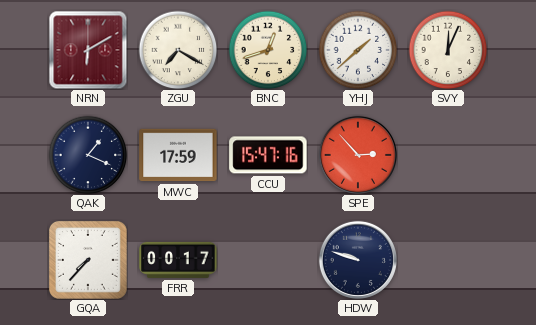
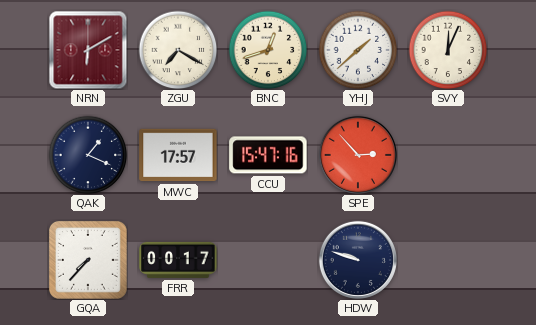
MWC: 17:59 -> 17:57
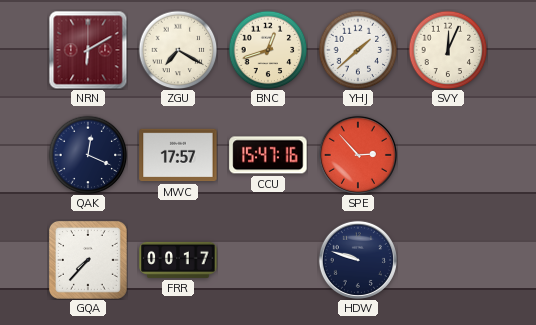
QAK: 1:19 -> 12:19
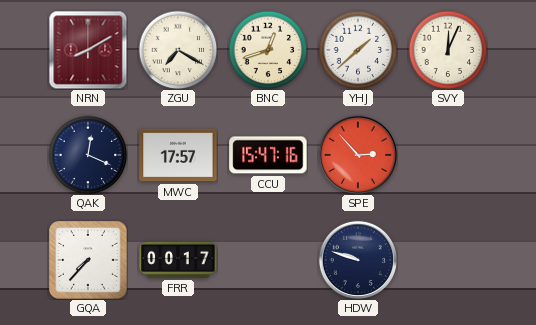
NRN: 6:10 -> 8:10
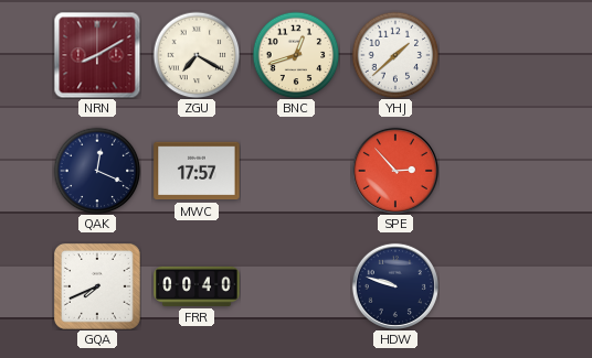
SVY: 12:04 -> none
CCU: 15:47 -> none
GQA: 7:37 -> 7:41
FRR: 00:17 -> 00:40
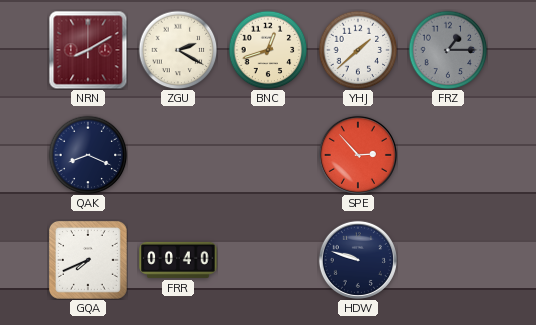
ZGU: 7:20 -> 2:20
FRZ: none -> 1:15
QAK: 12:19 -> 8:19
MWC: 17:57 -> none
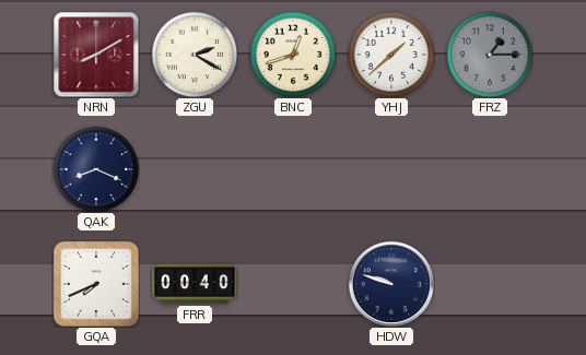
SPE: 2:53 -> none
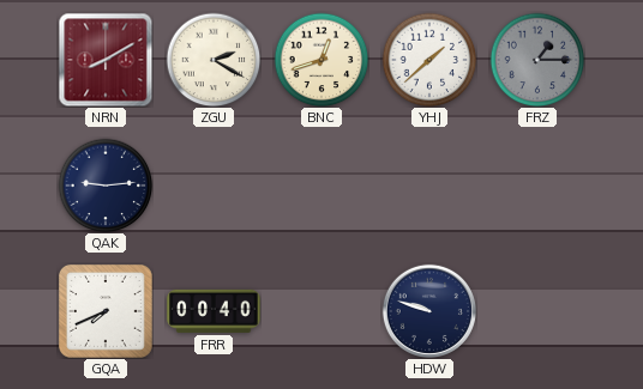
QAK: 8:19 -> 9:14
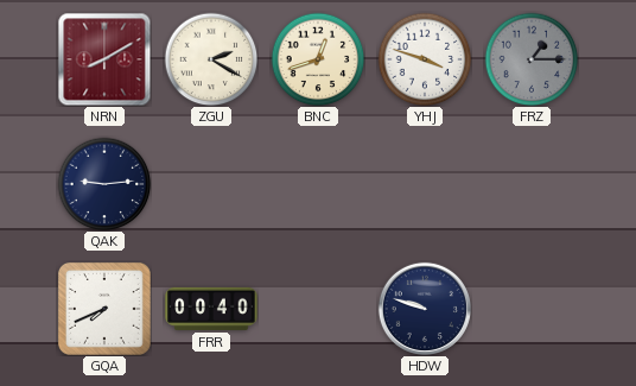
YHJ: 1:38 -> 3:48
